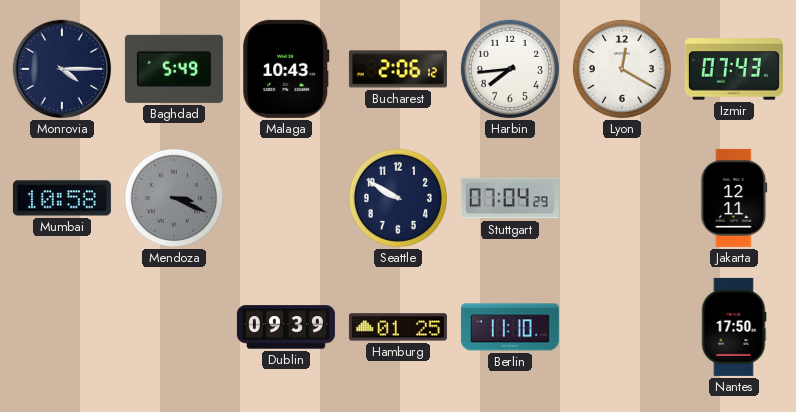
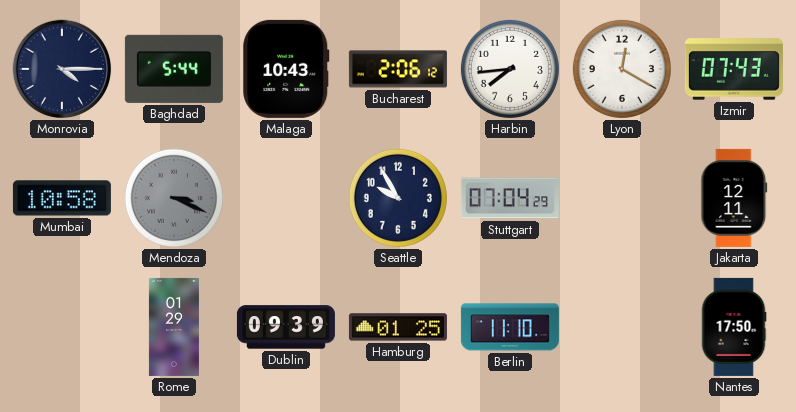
Baghdad: 5:49 -> 5:44
Seattle: 9:50 -> 9:55
Rome: none -> 01:29
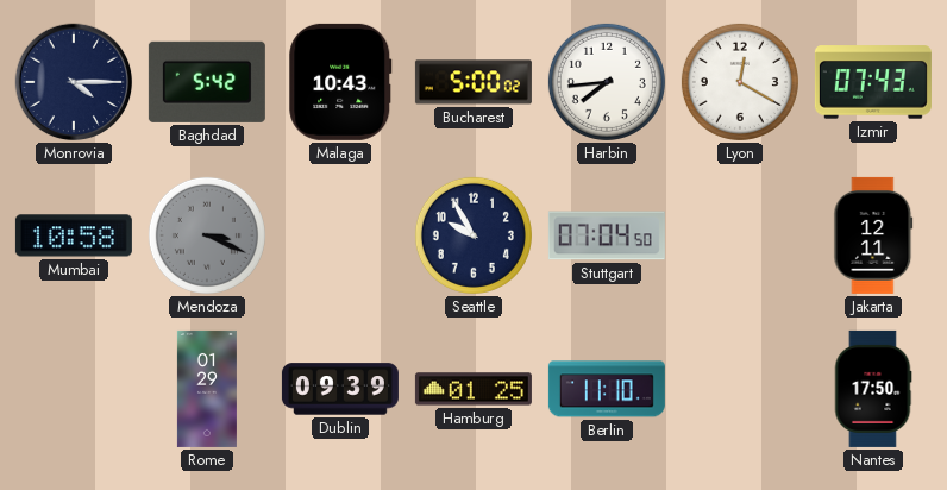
Baghdad: 5:44 -> 5:42
Bucharest: 2:06 -> 5:00
Stuttgart: 07:04:29 -> 07:04:50
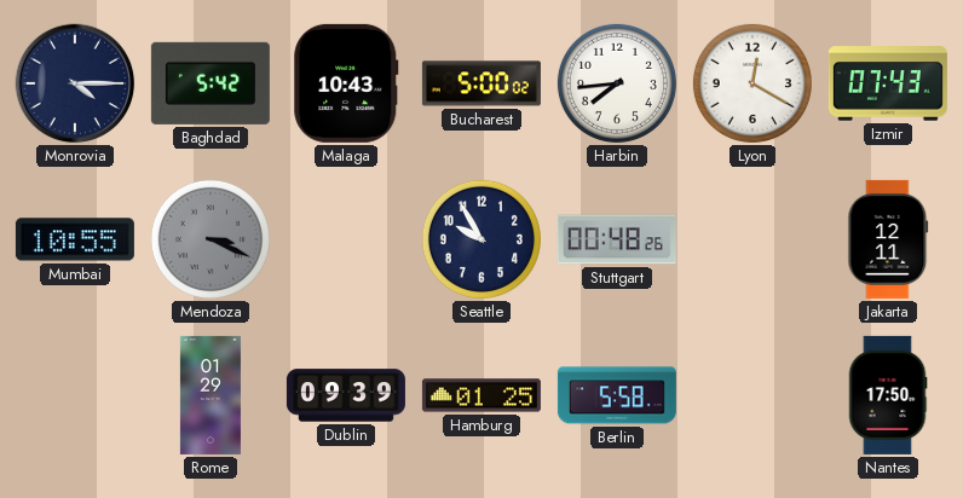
Mumbai: 10:58 -> 10:55
Stuttgart: 07:04 -> 00:48
Berlin: 11:10 -> 5:58
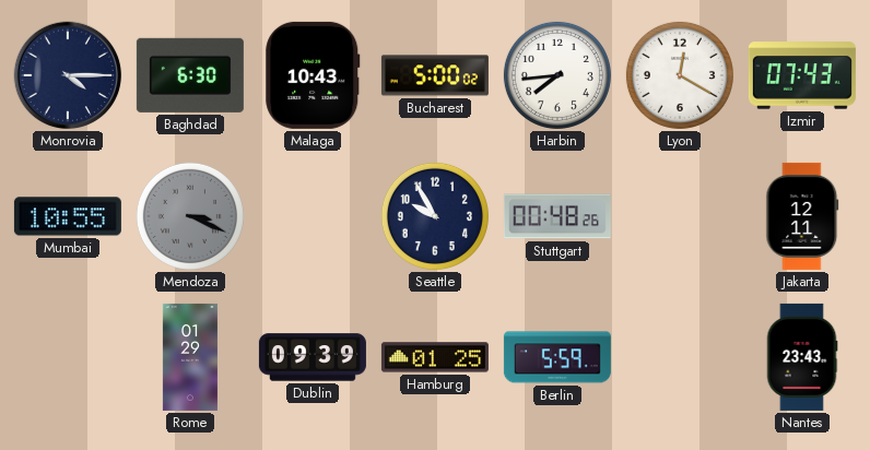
Baghdad: 5:42 -> 6:30
Berlin: 5:58 -> 5:59
Nantes: 17:50 -> 23:43
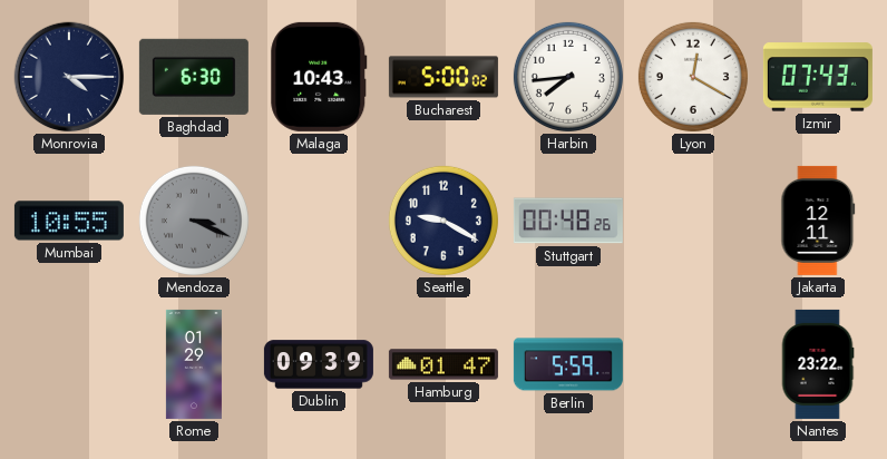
Seattle: 9:55 -> 9:20
Hamburg: 01:25 -> 01:47
Nantes: 23:43 -> 23:22
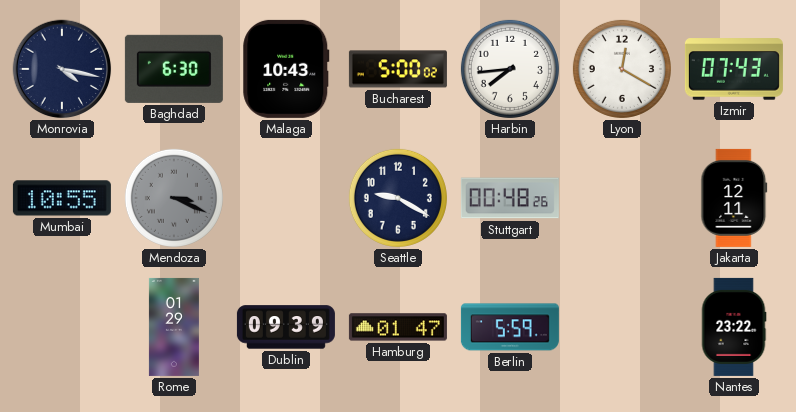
Monrovia: 4:15 -> 4:17
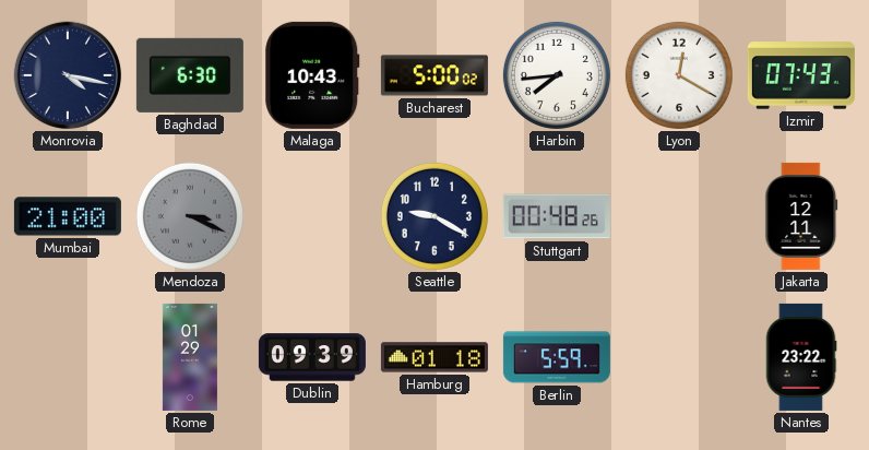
Mumbai: 10:55 -> 21:00
Hamburg: 01:47 -> 01:18
